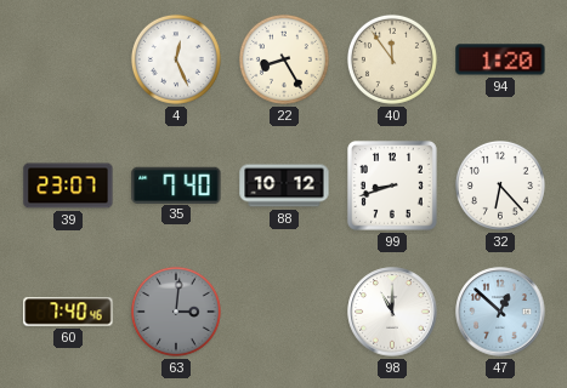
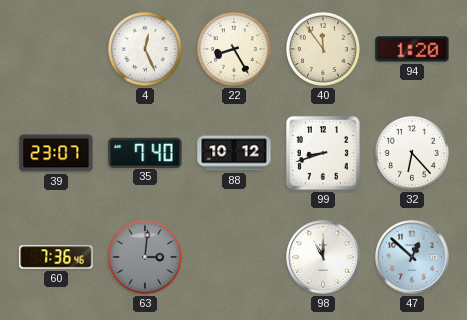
60: 7:40 -> 7:36
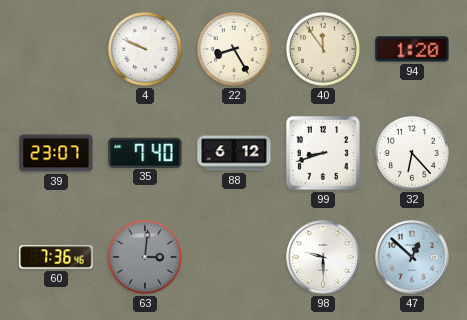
4: 12:26 -> 9:49
88: 10:12 -> 6:12
98: 11:00 -> 9:30
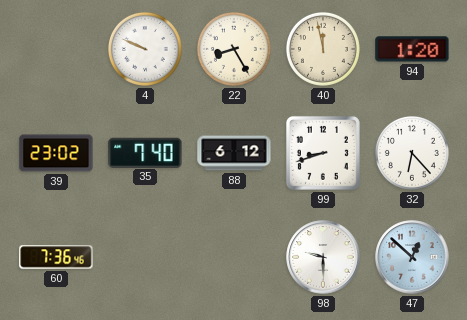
40: 11:54 -> 11:58
39: 23:07 -> 23:02
63: 3:01 -> none
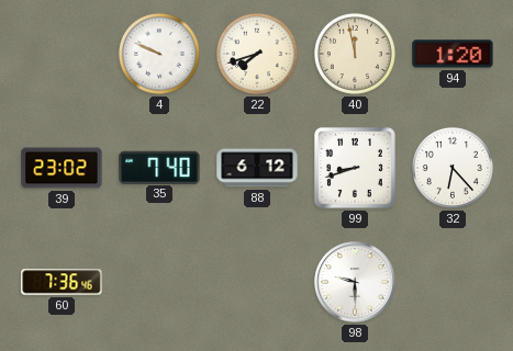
22: 8:25 -> 7:42
47: 12:52 -> none
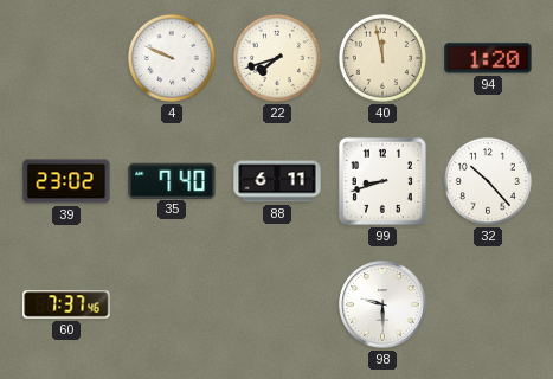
88: 6:12 -> 6:11
32: 6:23 -> 10:23
60: 7:36 -> 7:37
